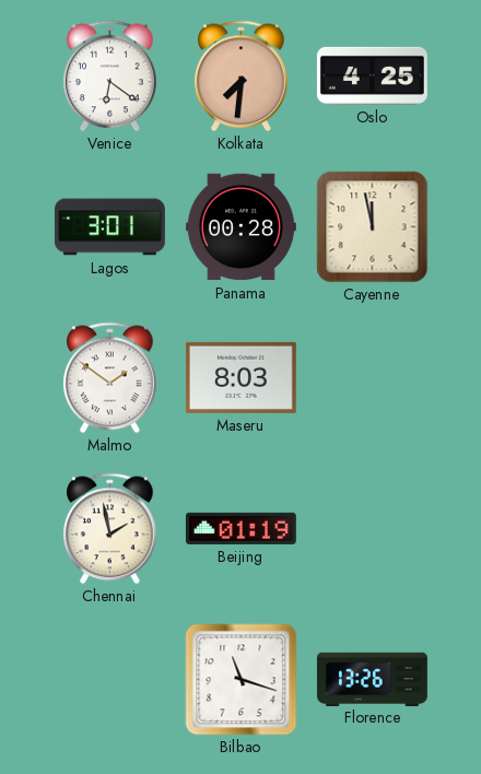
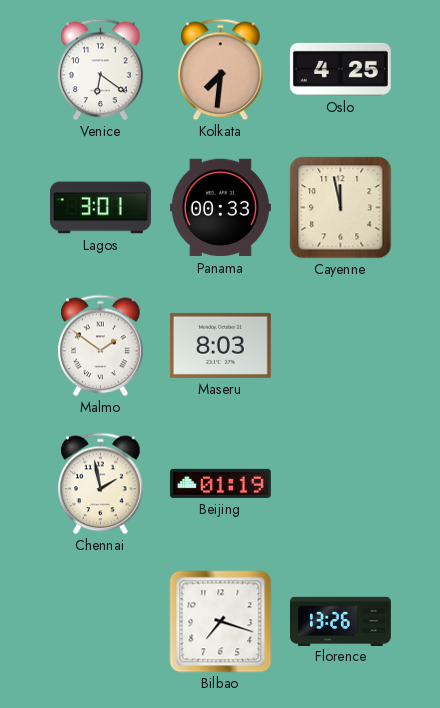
Panama: 00:28 -> 00:33
Bilbao: 11:18 -> 7:18
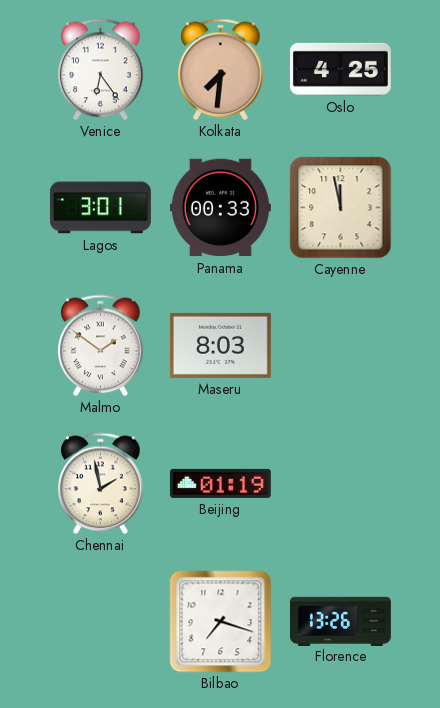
Venice: 6:21 -> 6:24
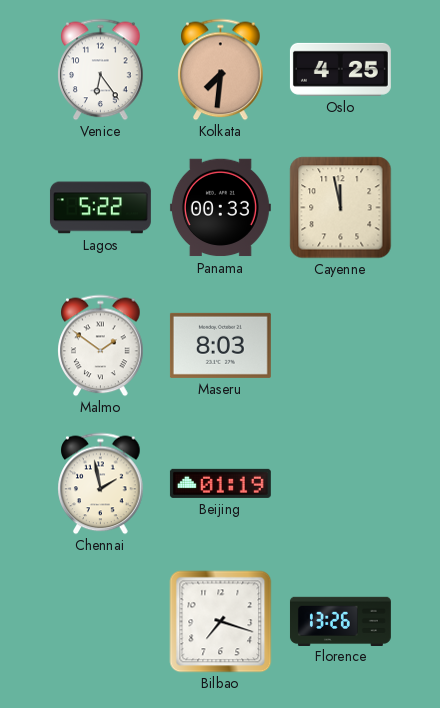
Lagos: 3:01 -> 5:22
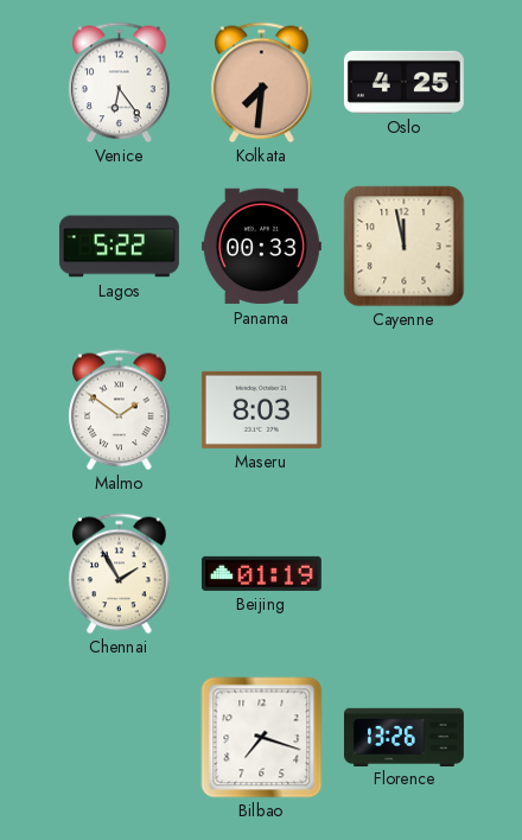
Chennai: 1:58 -> 1:55
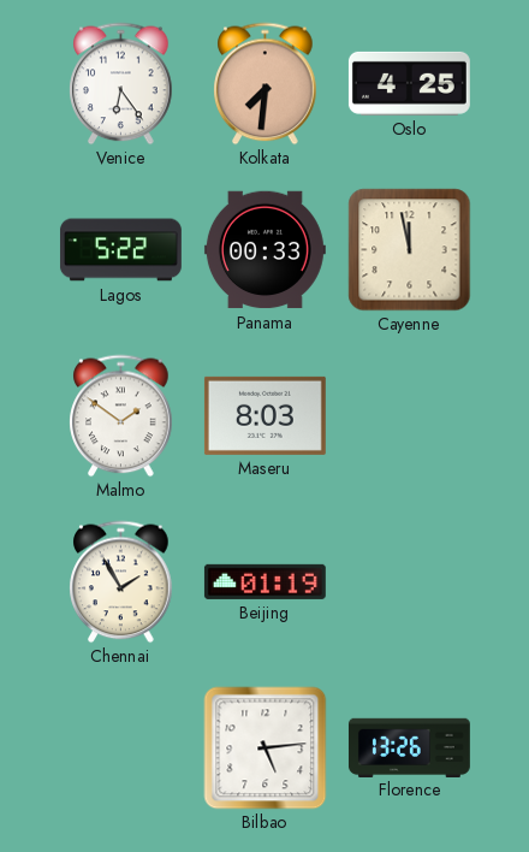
Bilbao: 7:18 -> 5:14
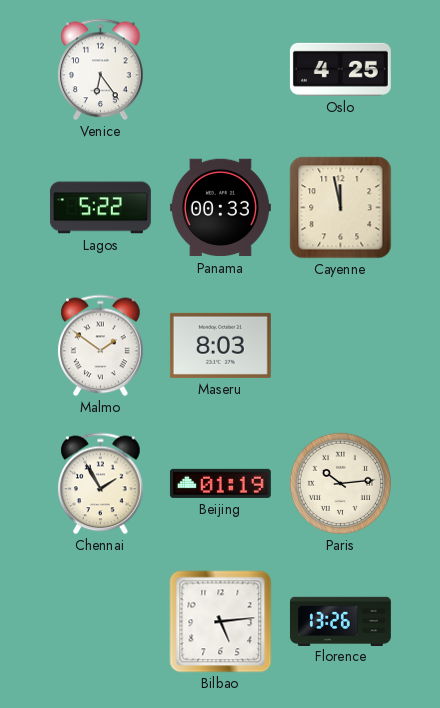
Kolkata: 7:31 -> none
Paris: none -> 10:14
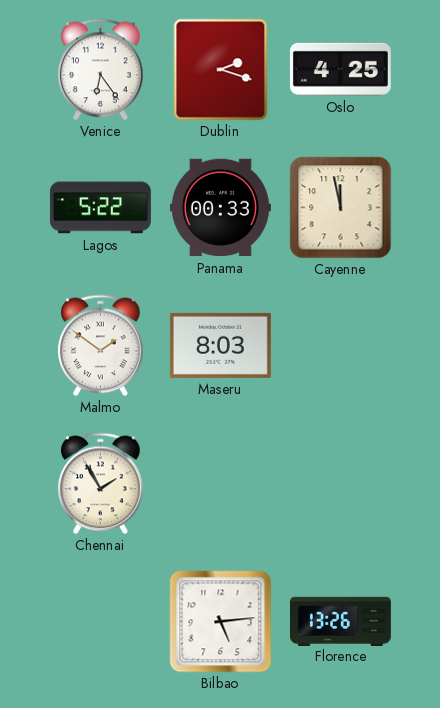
Dublin: none -> 2:18
Beijing: 01:19 -> none
Paris: 10:14 -> none
